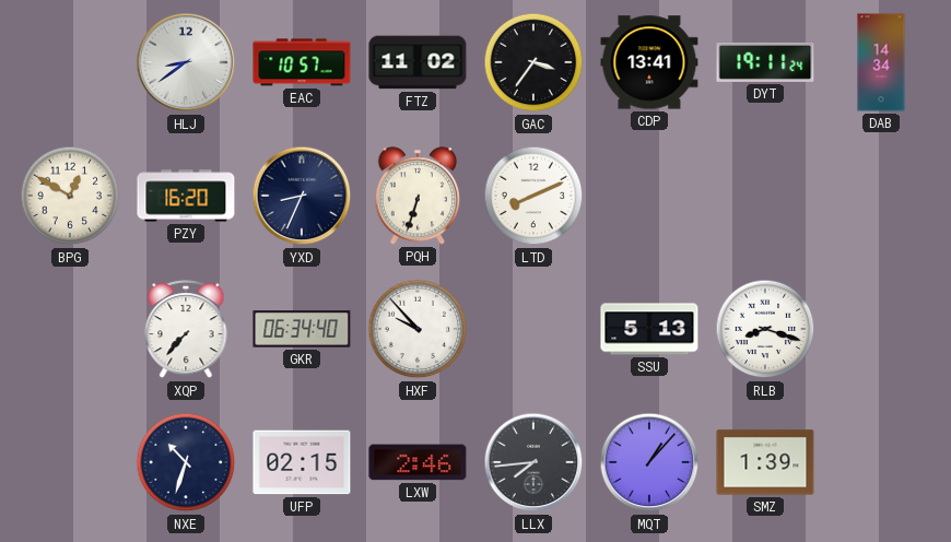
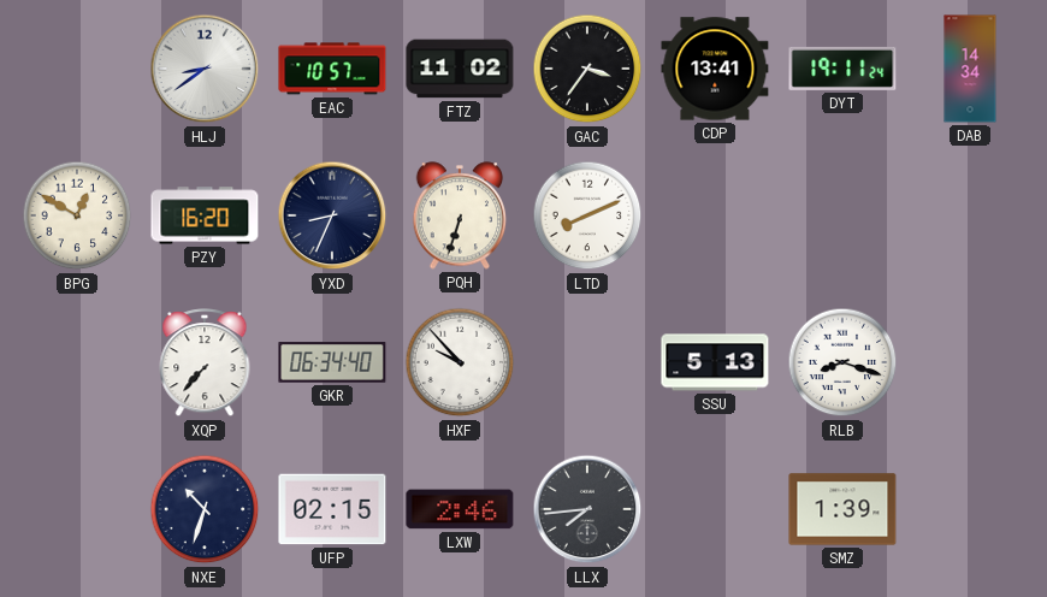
MQT: 1:07 -> none
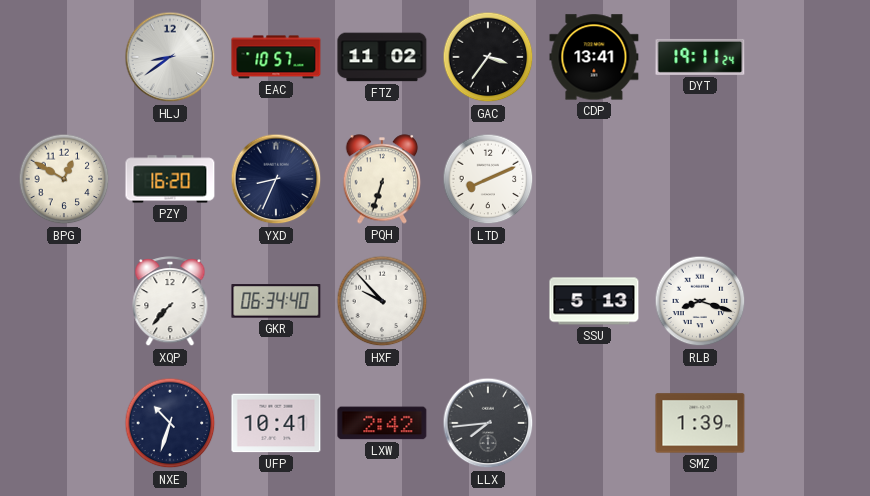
DAB: 14:34 -> none
UFP: 02:15 -> 10:41
LXW: 2:46 -> 2:42
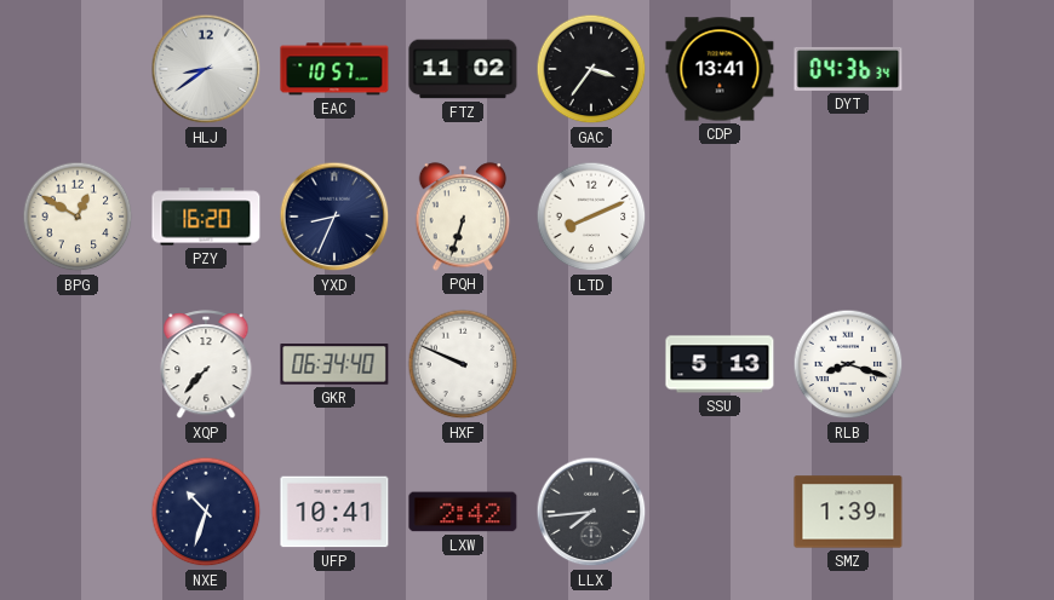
DYT: 19:11 -> 04:36
HXF: 9:53 -> 9:49
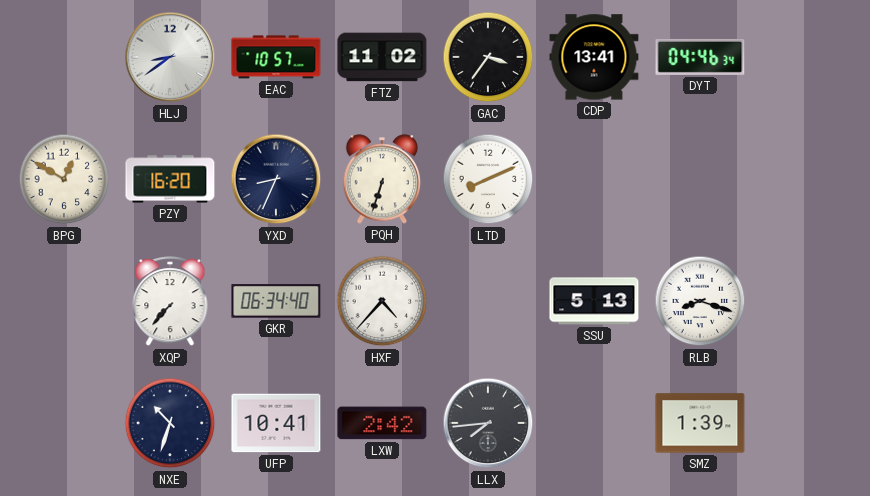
DYT: 04:36 -> 04:46
HXF: 9:49 -> 4:37
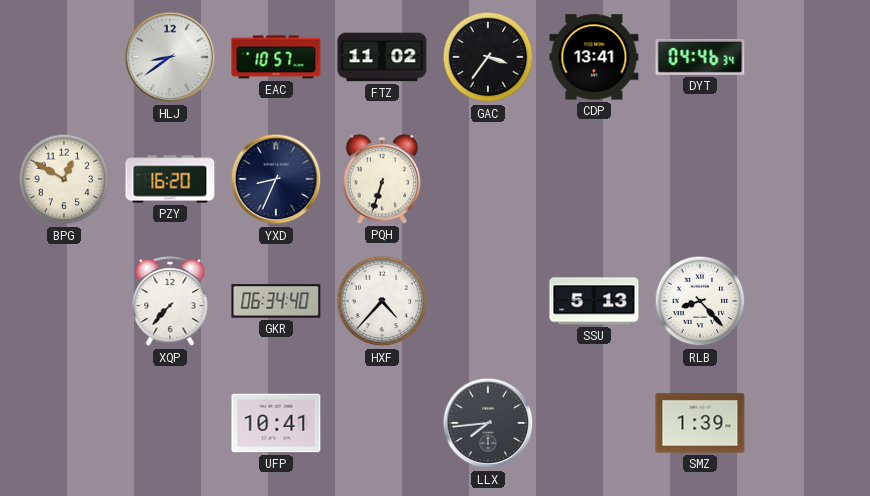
LTD: 8:11 -> none
RLB: 8:18 -> 8:23
NXE: 10:33 -> none
LXW: 2:42 -> none
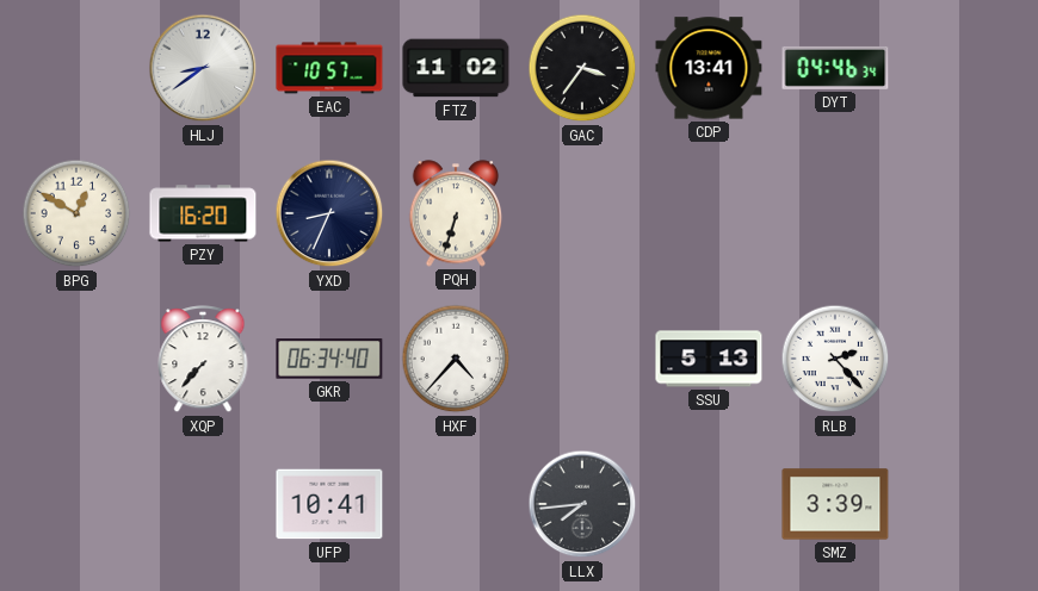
RLB: 8:23 -> 2:23
SMZ: 1:39 -> 3:39
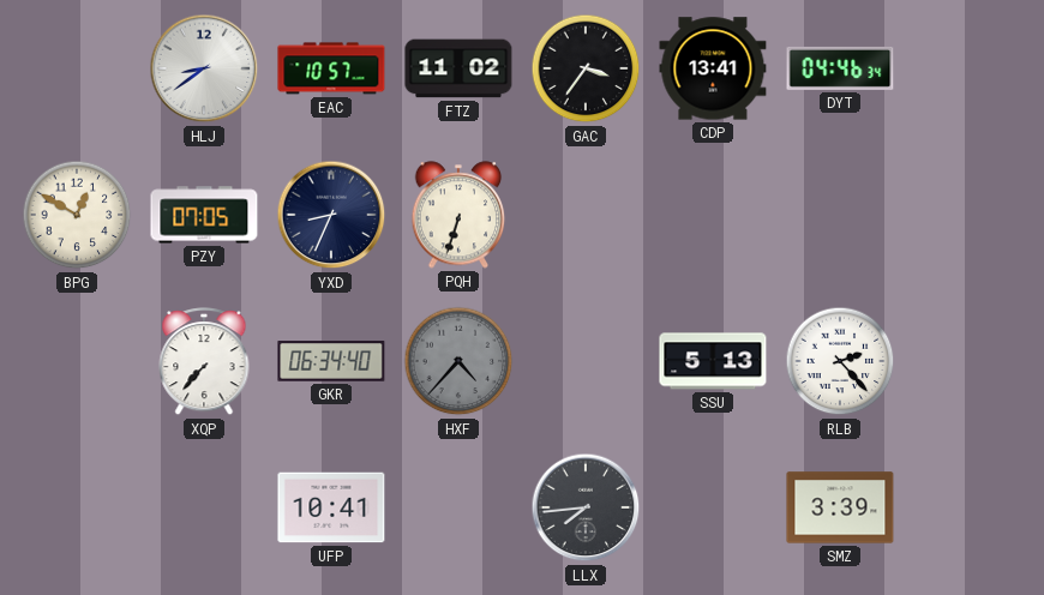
PZY: 16:20 -> 07:05
HXF dial: white -> grey
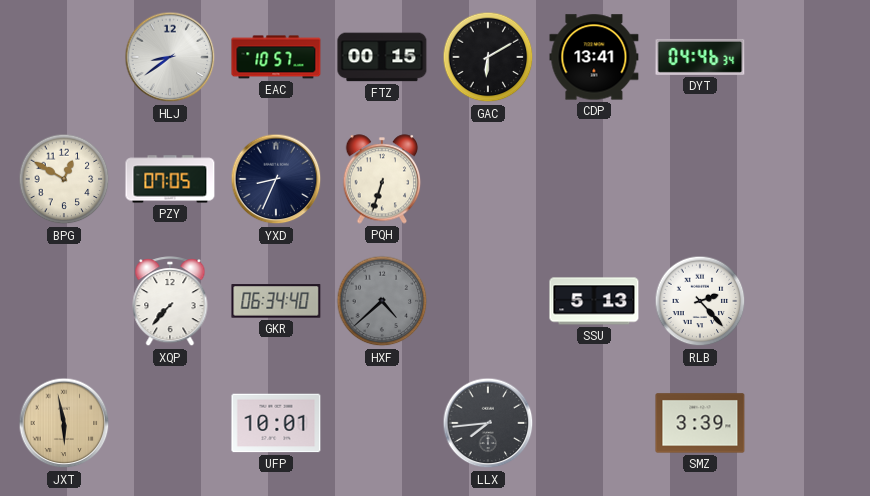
FTZ: 11:02 -> 00:15
GAC: 3:36 -> 6:10
HXF: 4:37 -> 4:38
JXT: none -> 5:58
UFP: 10:41 -> 10:01
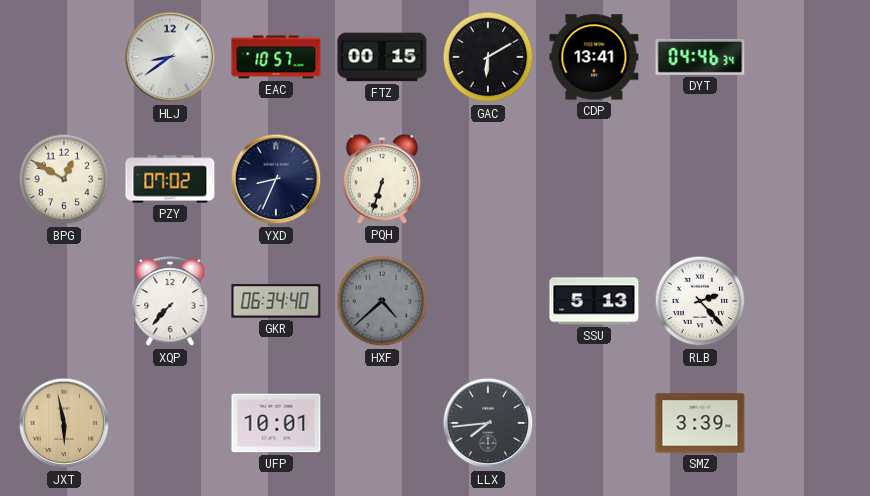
PZY: 07:05 -> 07:02
